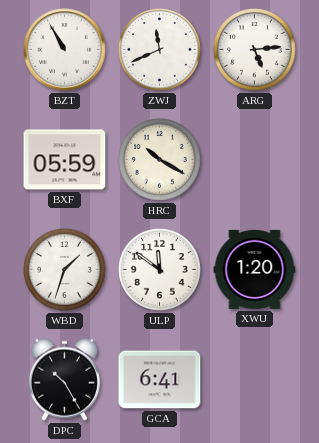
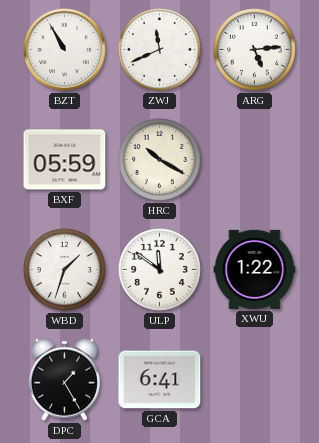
XWU: 1:20 -> 1:22
DPC: 10:25 -> 1:25
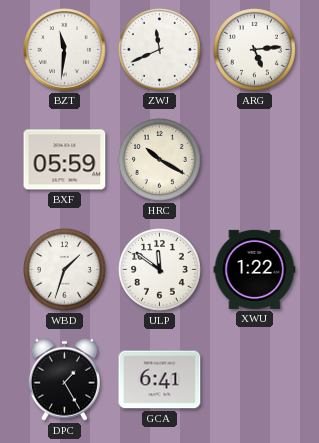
BZT: 10:55 -> 11:31
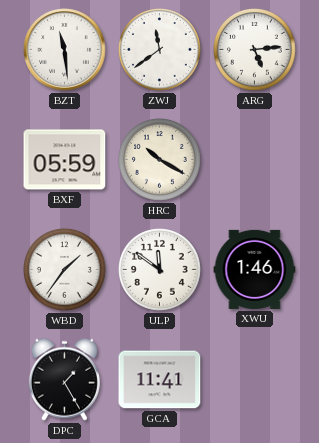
BZT: 11:31 -> 11:29
ZWJ: 11:41 -> 11:39
WBD: 1:33 -> 1:36
XWU: 1:22 -> 1:46
GCA: 6:41 -> 11:41
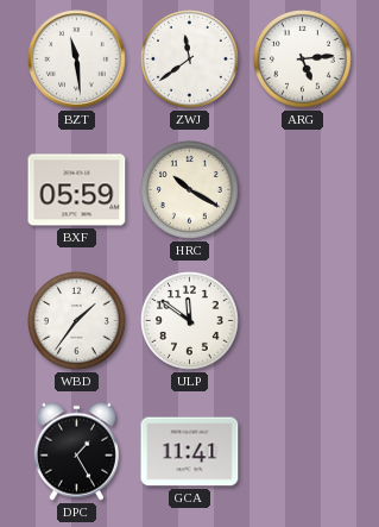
XWU: 1:46 -> none
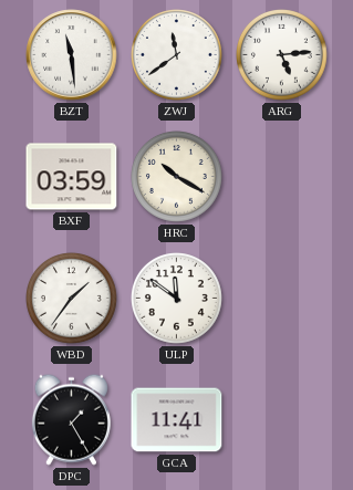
BXF: 05:59 -> 03:59
